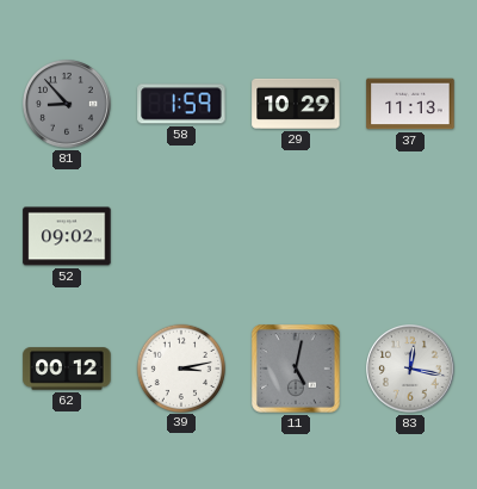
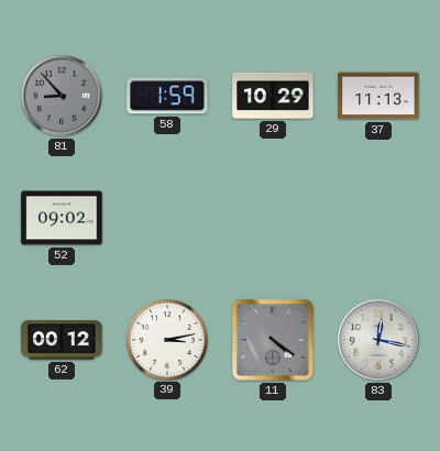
11: 5:02 -> 4:21
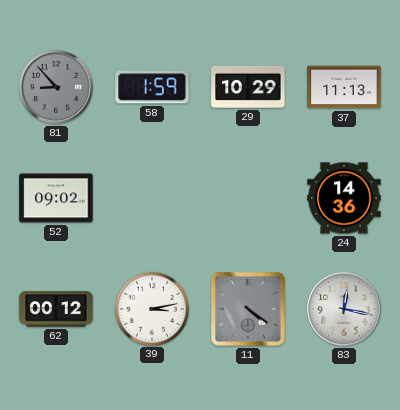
24: none -> 14:36
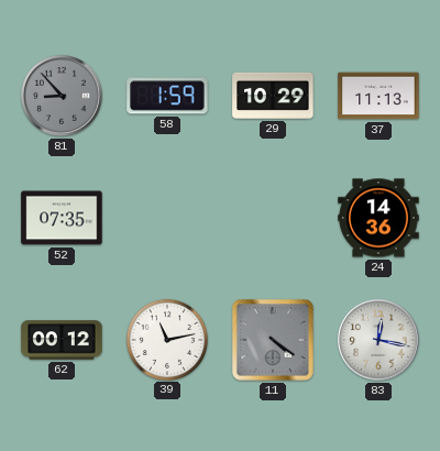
52: 09:02 -> 07:35
39: 3:13 -> 11:13
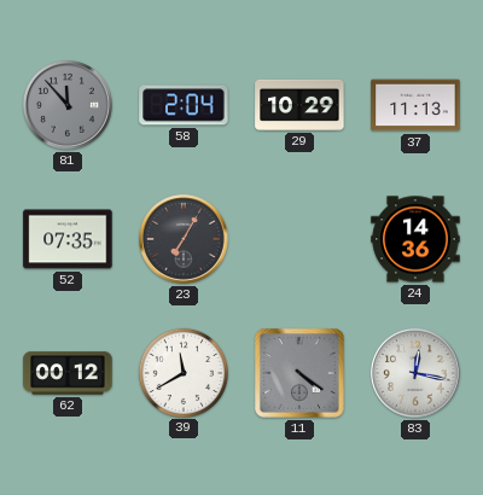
81: 8:53 -> 11:53
58: 1:59 -> 2:04
23: none -> 7:05
39: 11:13 -> 11:40
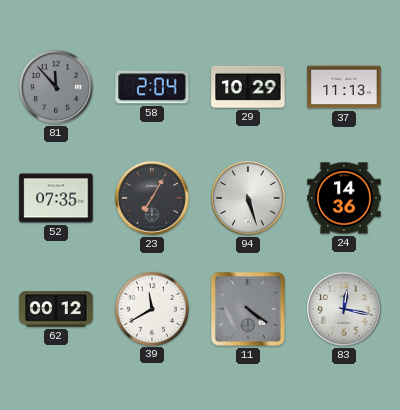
94: none -> 5:27
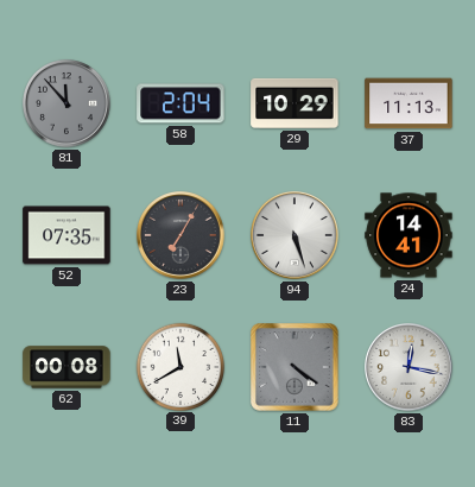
24: 14:36 -> 14:41
62: 00:12 -> 00:08
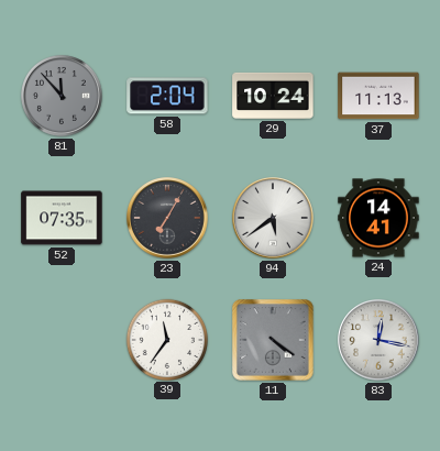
29: 10:29 -> 10:24
94: 5:27 -> 5:39
62: 00:08 -> none
39: 11:40 -> 11:36
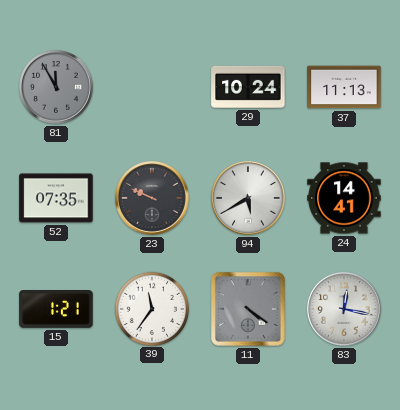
81: 11:53 -> 11:55
58: 2:04 -> none
23: 7:05 -> 9:49
94: 5:39 -> 5:40
15: none -> 1:21
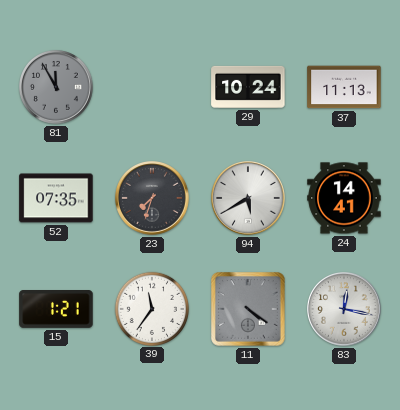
23: 9:49 -> 7:33
